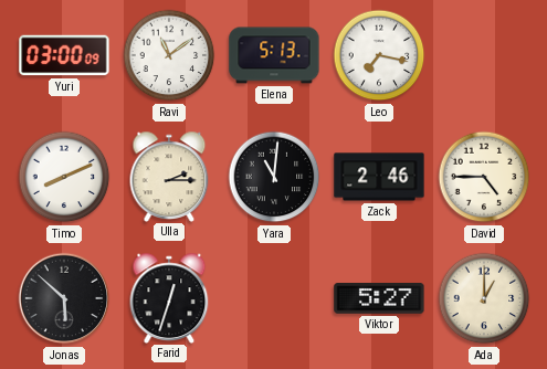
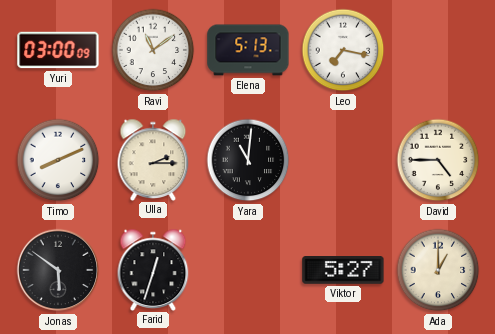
Zack: 2:46 -> none
Jonas: 5:52 -> 5:51
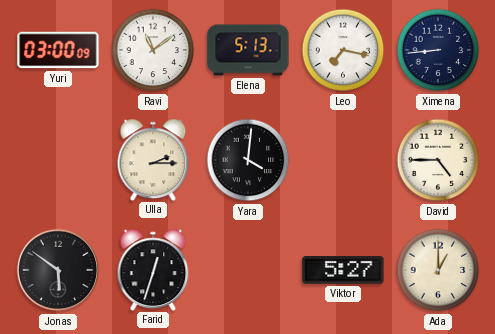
Ximena: none -> 8:44
Timo: 8:11 -> none
Yara: 11:01 -> 4:01
